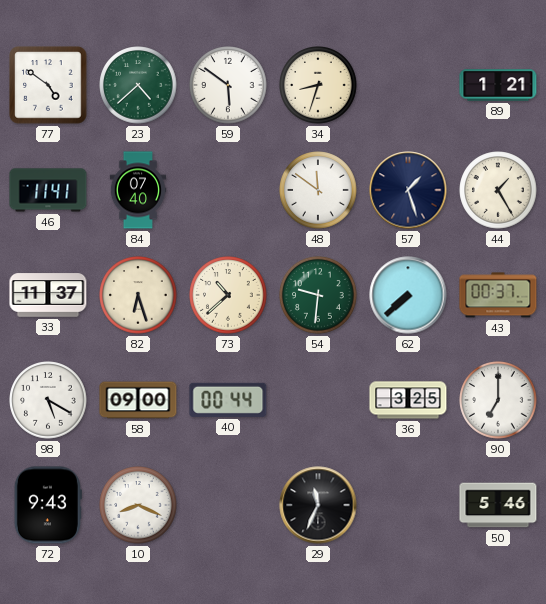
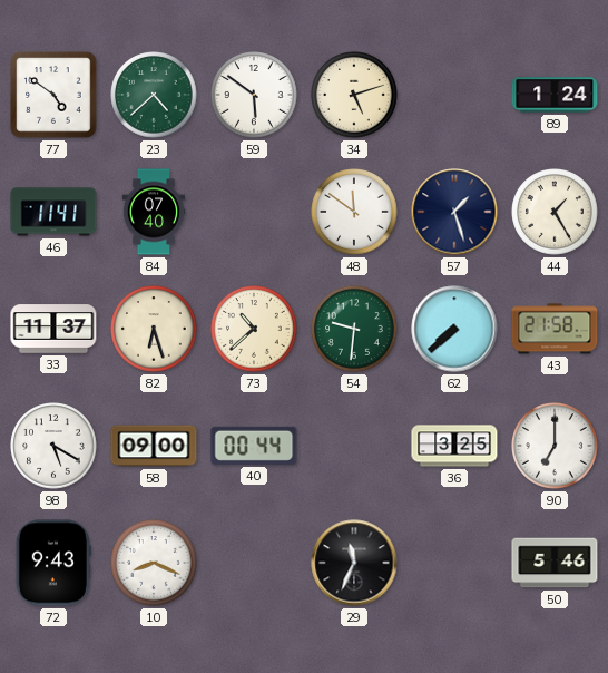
34: 8:33 -> 5:12
89: 1:21 -> 1:24
43: 00:37 -> 21:58
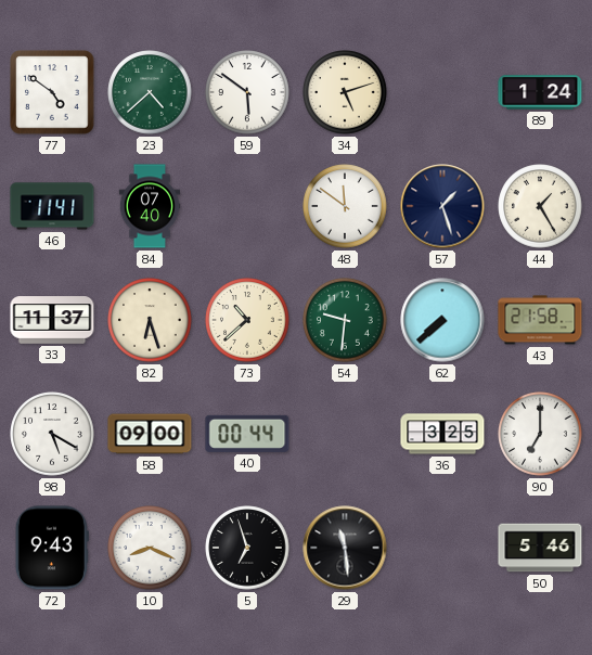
5: none -> 6:57
29: 11:34 -> 11:29
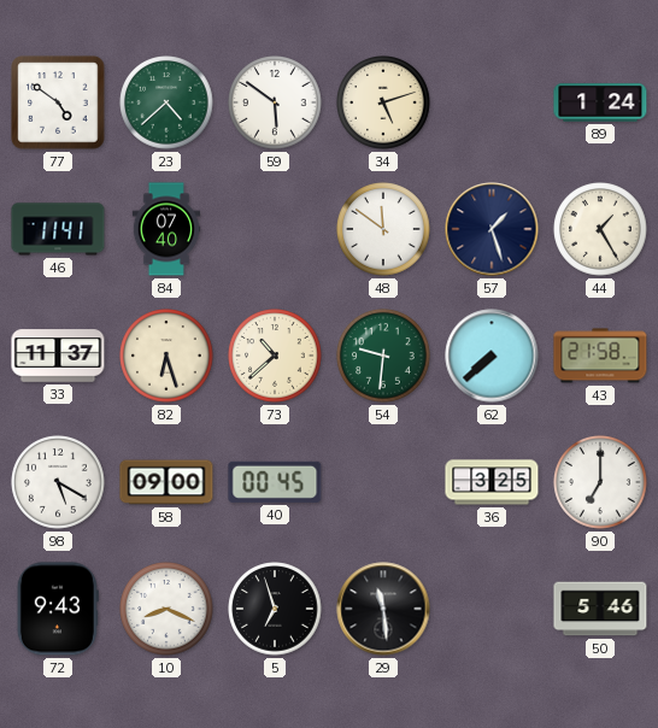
40: 00:44 -> 00:45
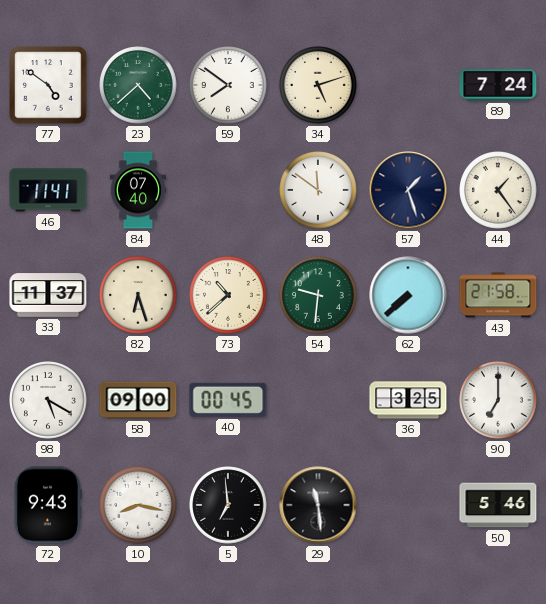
59: 5:51 -> 7:51
89: 1:24 -> 7:24
44: 1:25 -> 1:24
10: 8:19 -> 8:17
5: 6:57 -> 6:59
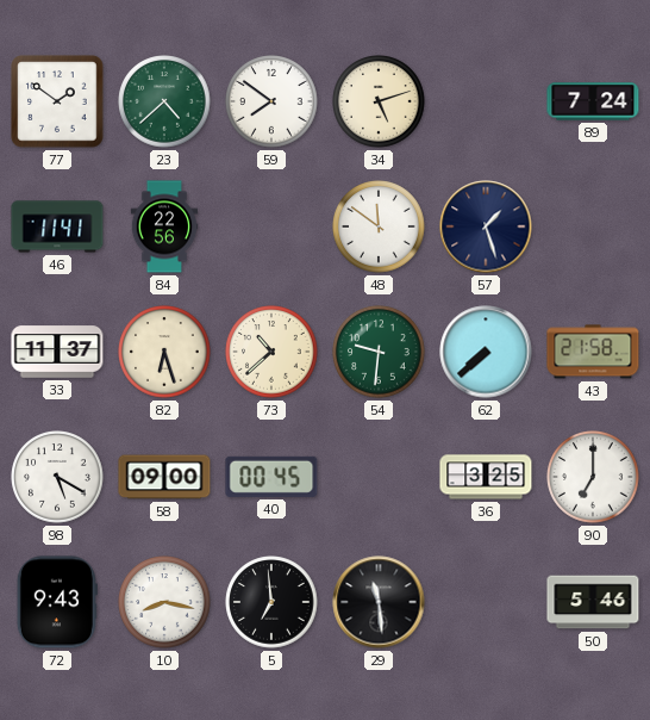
77: 4:51 -> 1:51
84: 07:40 -> 22:56
44: 1:24 -> none
